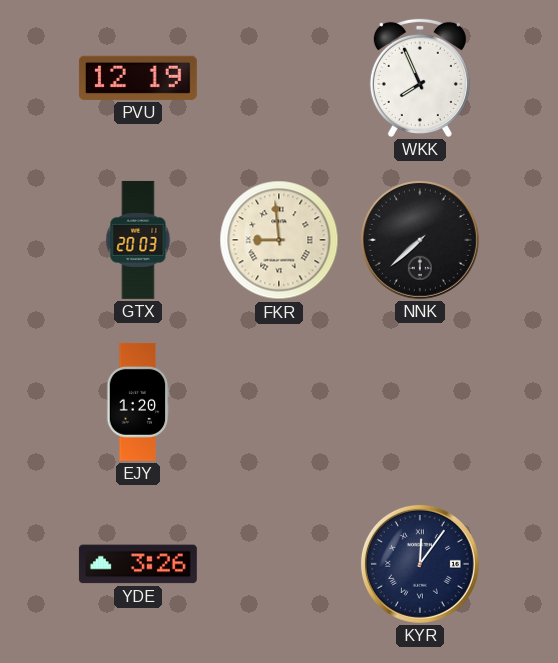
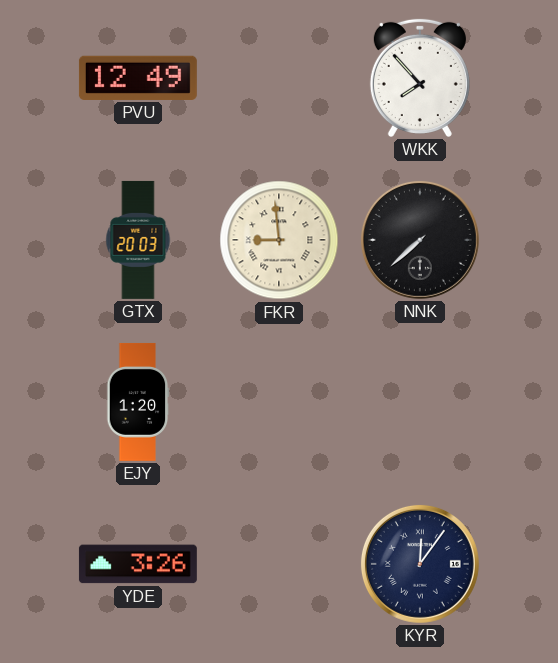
PVU: 12:19 -> 12:49
WKK: 7:56 -> 7:53
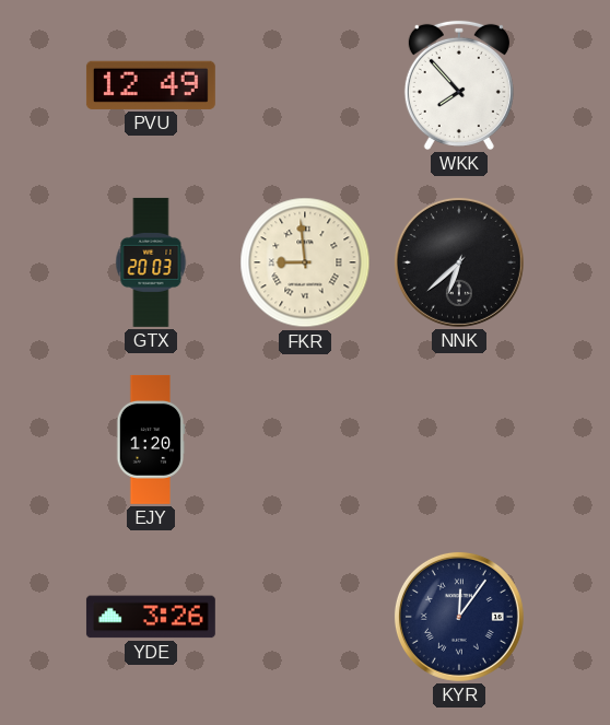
NNK: 7:38 -> 6:38
